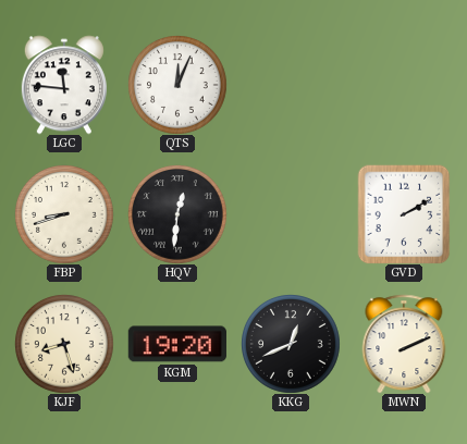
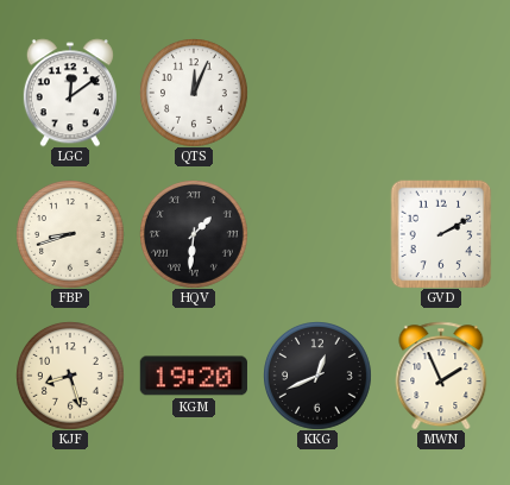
LGC: 11:46 -> 12:09
HQV: 12:31 -> 1:31
MWN: 2:11 -> 1:56
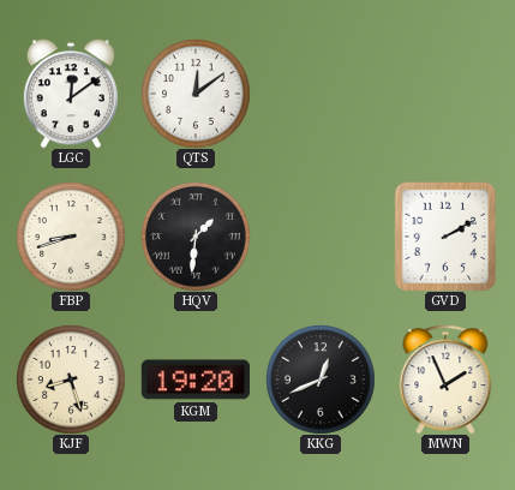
QTS: 12:04 -> 12:09
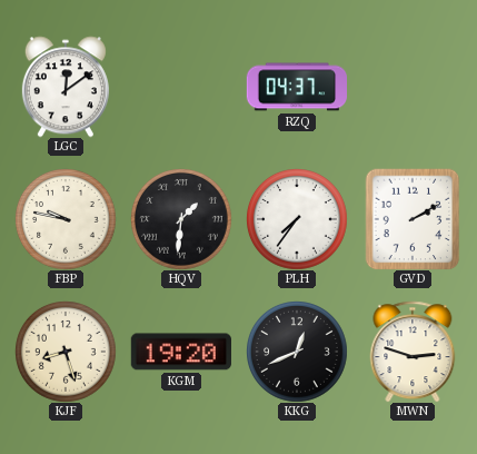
QTS: 12:09 -> none
RZQ: none -> 04:37
FBP: 8:42 -> 9:47
PLH: none -> 7:36
MWN: 1:56 -> 2:48
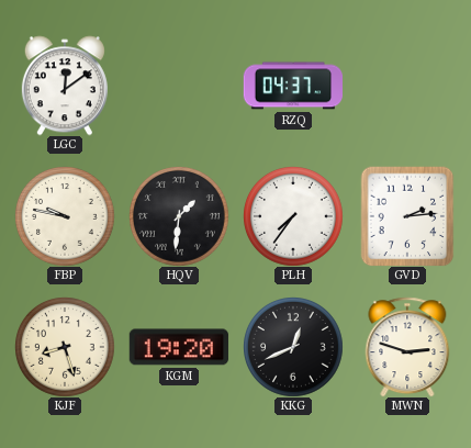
GVD: 2:10 -> 2:14
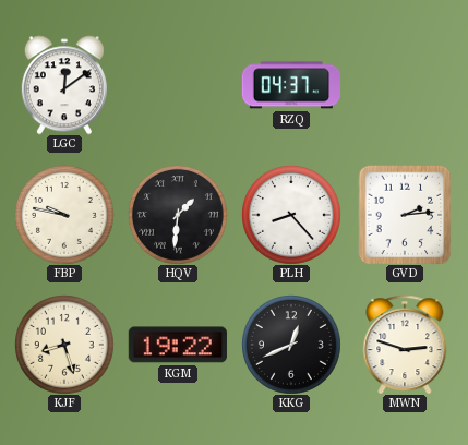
PLH: 7:36 -> 8:23
KGM: 19:20 -> 19:22
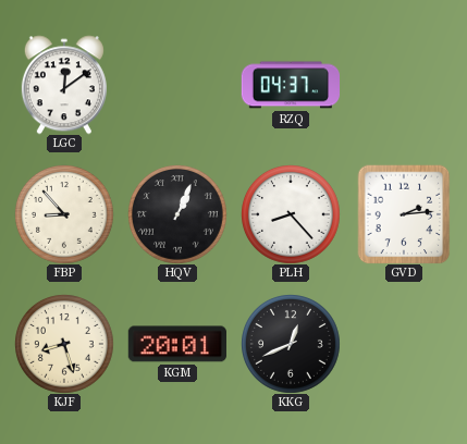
FBP: 9:47 -> 8:53
HQV: 1:31 -> 1:04
KGM: 19:22 -> 20:01
MWN: 2:48 -> none
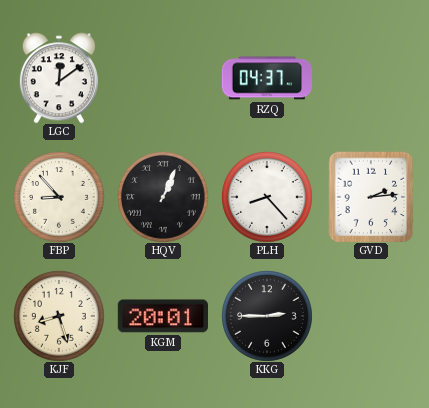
KKG: 12:41 -> 2:45
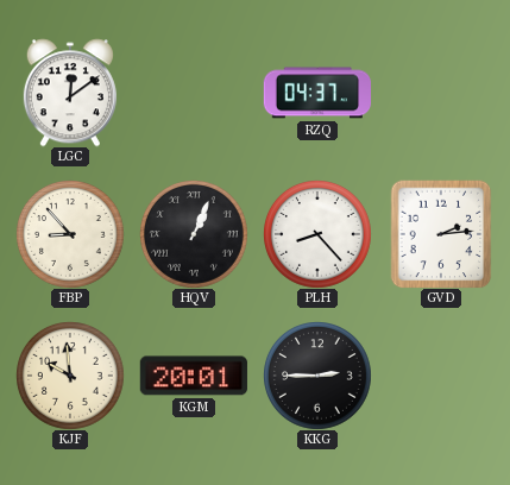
KJF: 8:27 -> 9:59
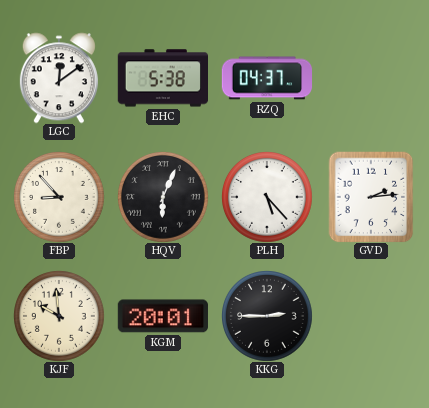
EHC: none -> 5:38
HQV: 1:04 -> 6:04
PLH: 8:23 -> 5:23
